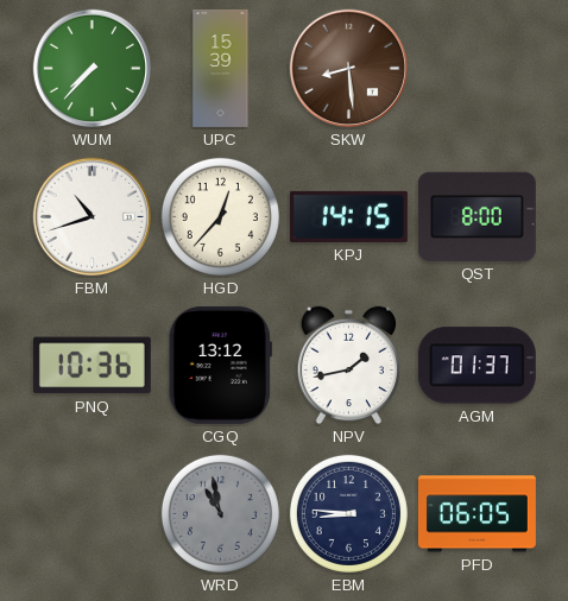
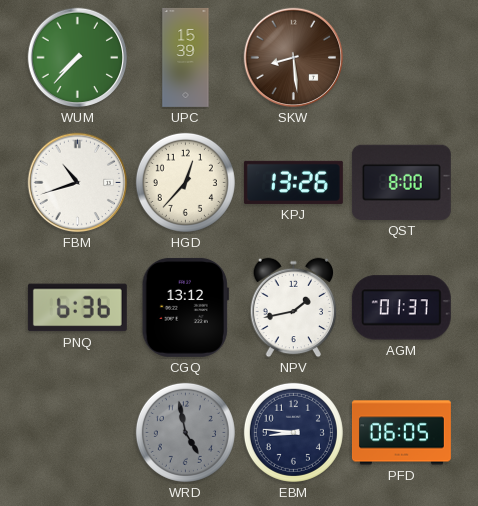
KPJ: 14:15 -> 13:26
PNQ: 10:36 -> 6:36
WRD: 10:58 -> 4:58
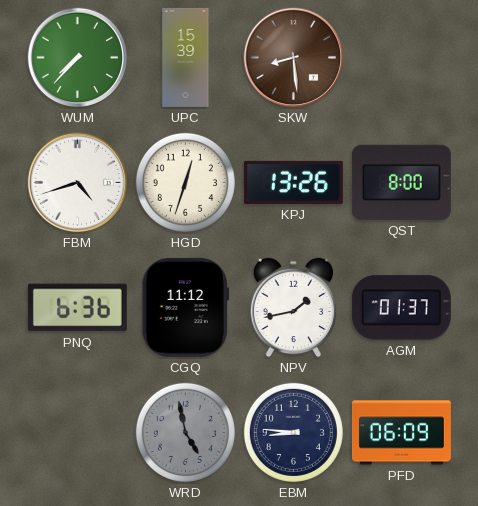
FBM: 10:42 -> 4:42
HGD: 12:37 -> 12:33
CGQ: 13:12 -> 11:12
PFD: 06:05 -> 06:09
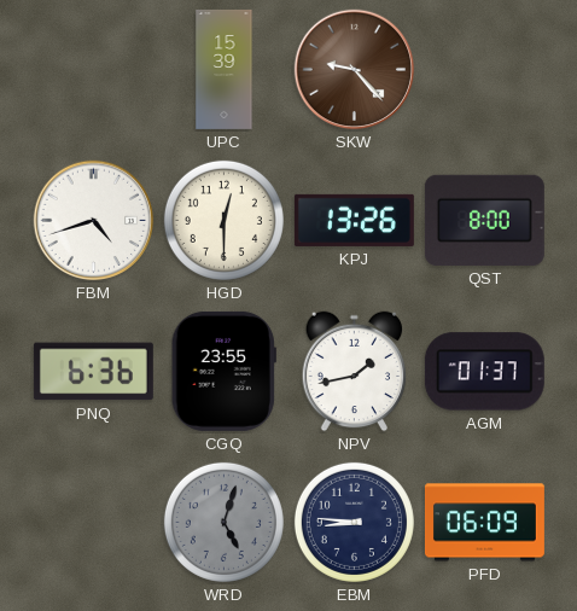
WUM: 7:37 -> none
SKW: 8:29 -> 9:23
HGD: 12:33 -> 12:30
CGQ: 11:12 -> 23:55
WRD: 4:58 -> 5:03
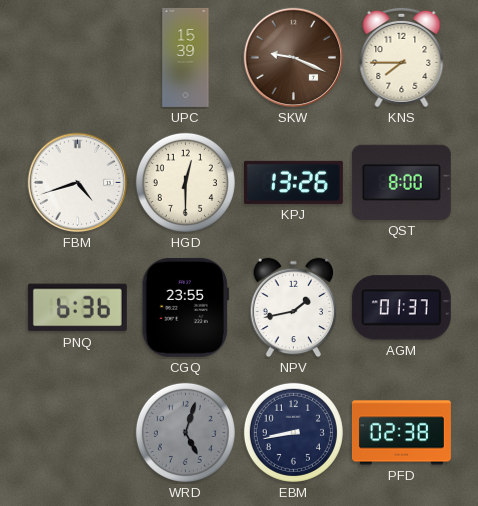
SKW: 9:23 -> 9:19
KNS: none -> 7:45
EBM: 8:46 -> 8:43
PFD: 06:09 -> 02:38
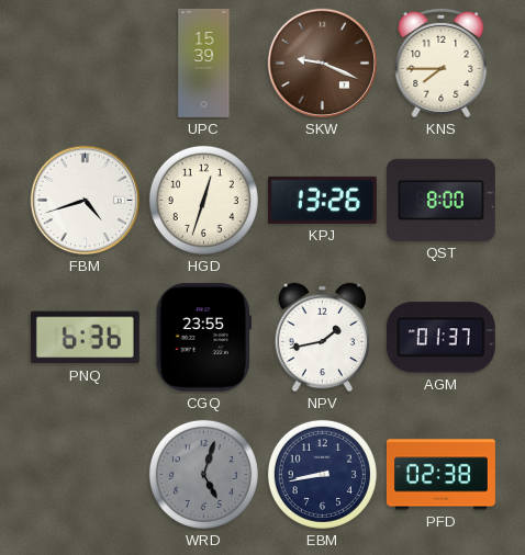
HGD: 12:30 -> 12:33
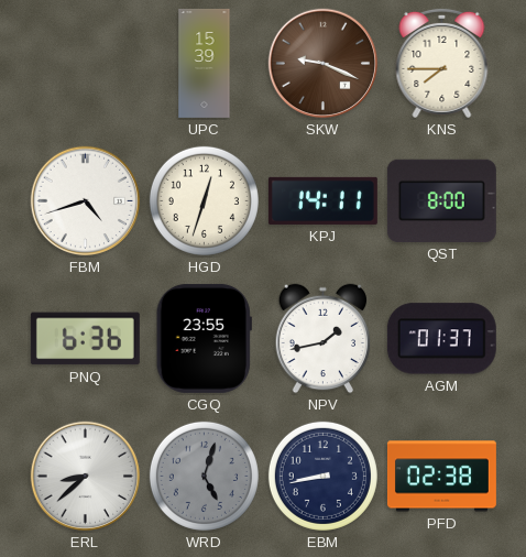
KPJ: 13:26 -> 14:11
ERL: none -> 8:38
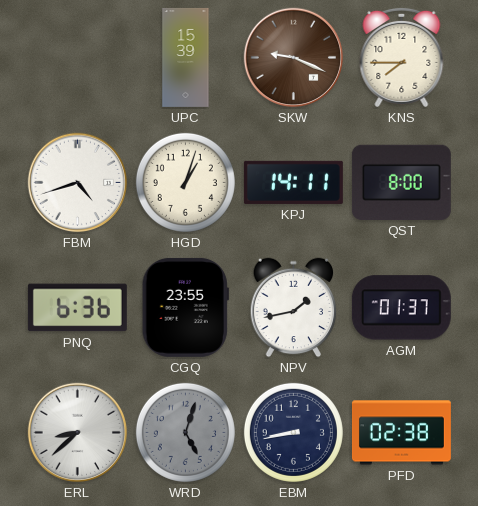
HGD: 12:33 -> 1:03
